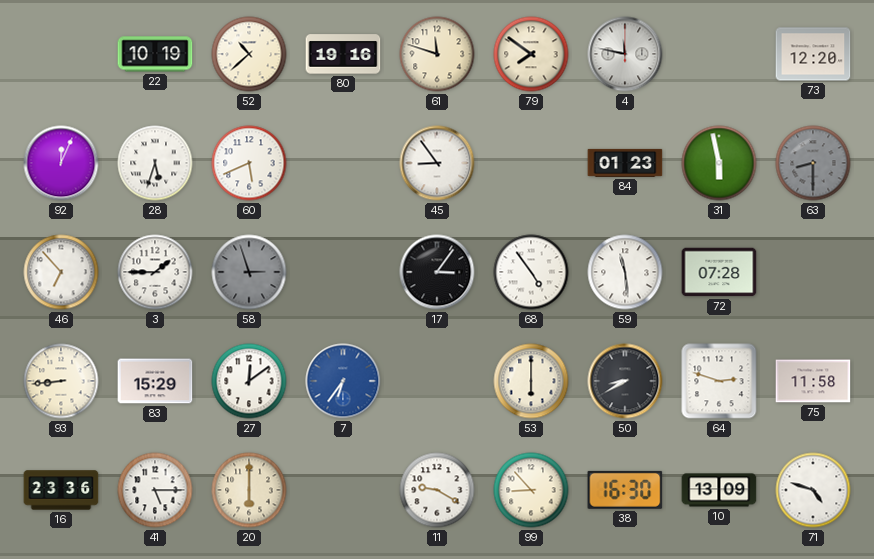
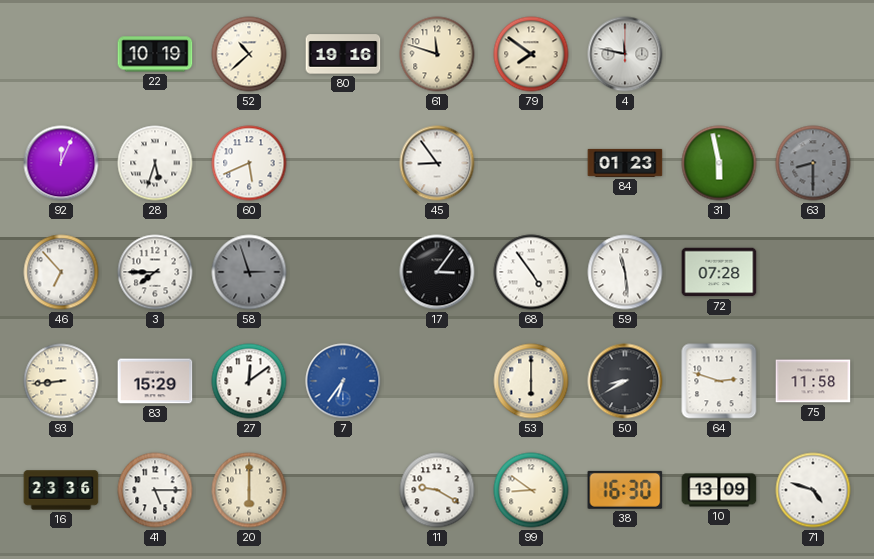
73: 12:20 -> none
3: 1:45 -> 7:45
99: 8:53 -> 8:51
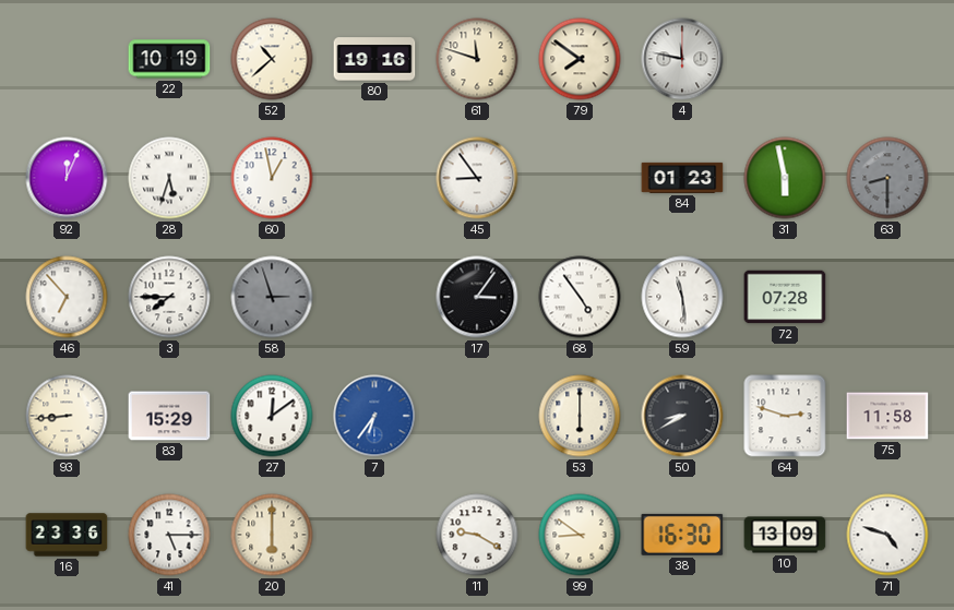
60: 5:41 -> 12:58
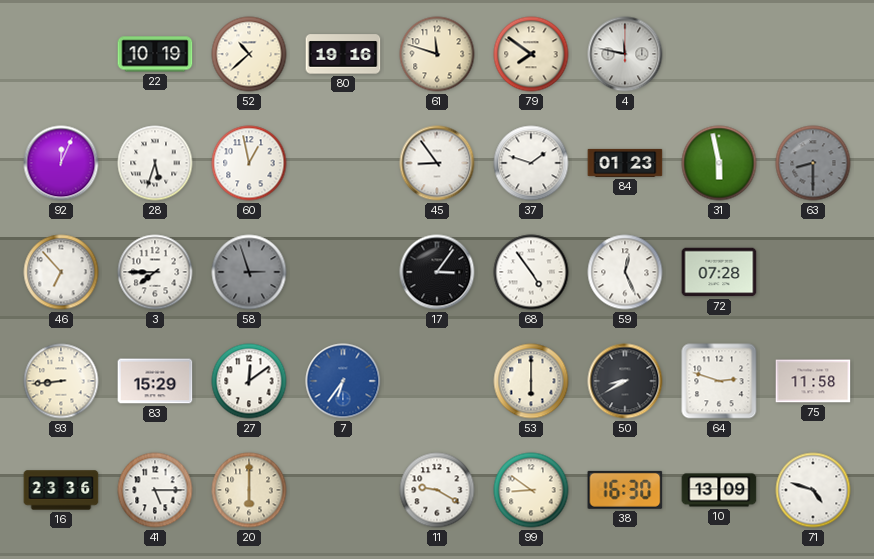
37: none -> 1:48
59: 11:29 -> 12:26
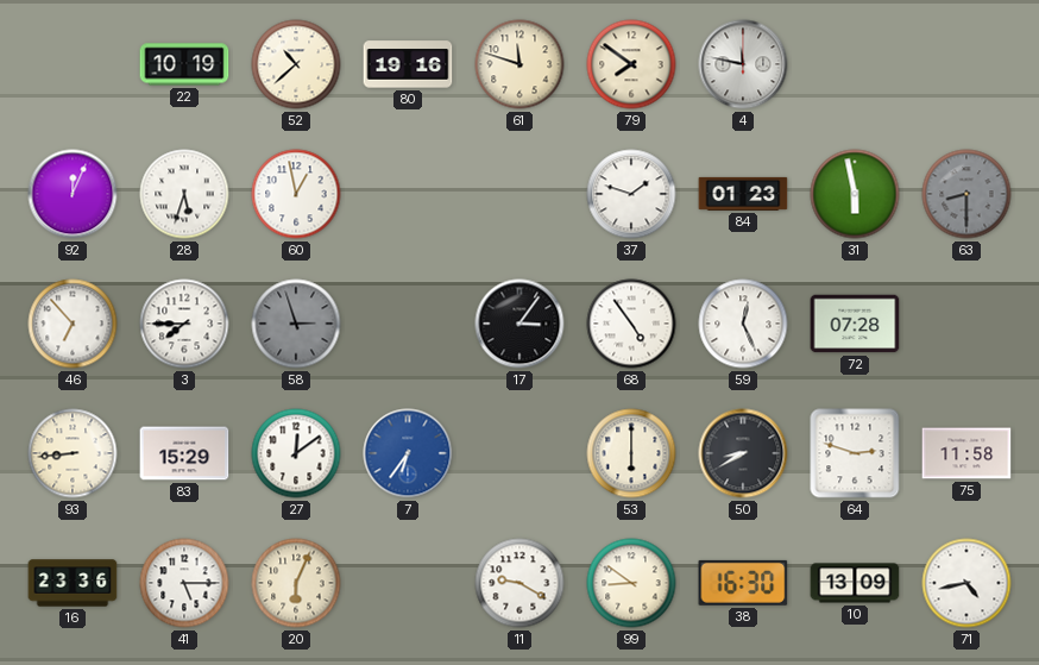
45: 8:54 -> none
20: 6:00 -> 6:04
71: 4:48 -> 4:43
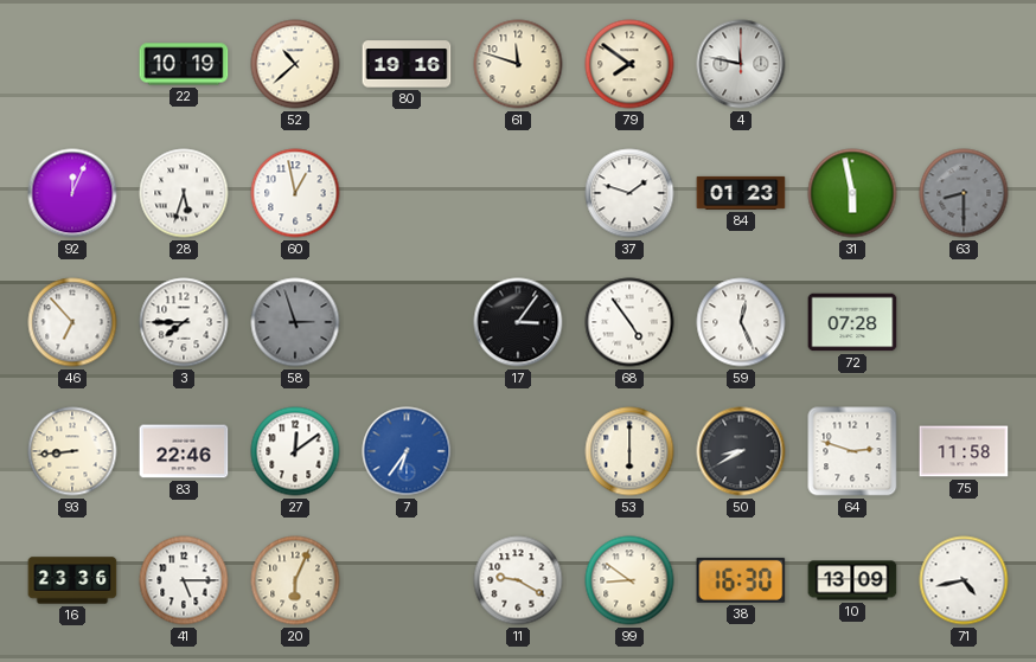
83: 15:29 -> 22:46
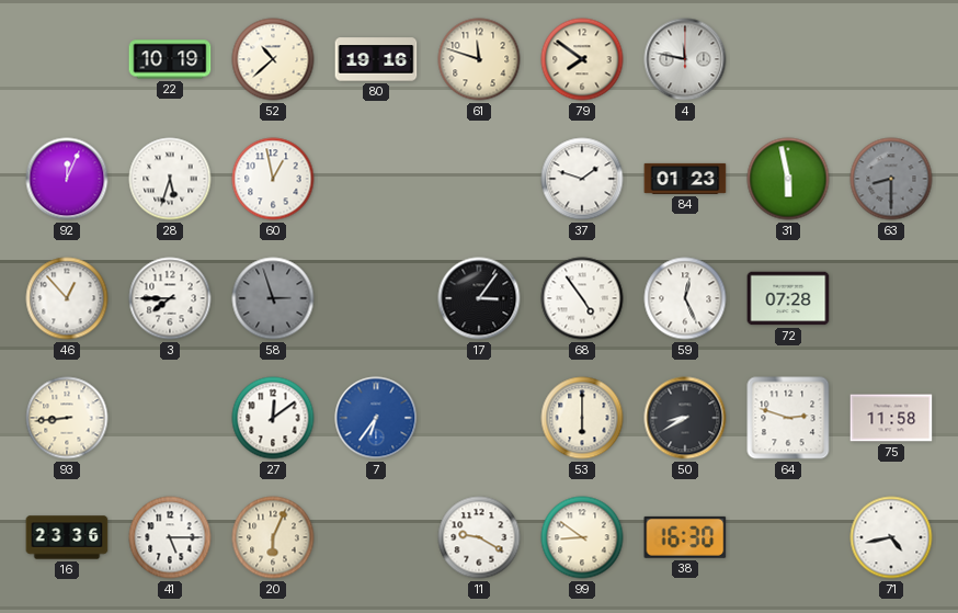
46: 6:53 -> 12:53
83: 22:46 -> none
10: 13:09 -> none
